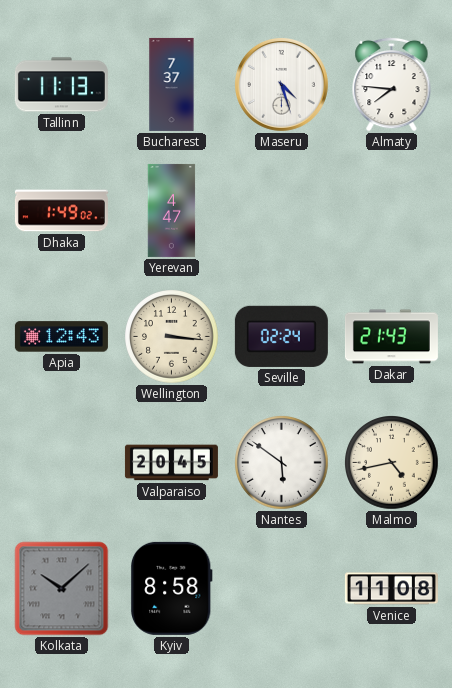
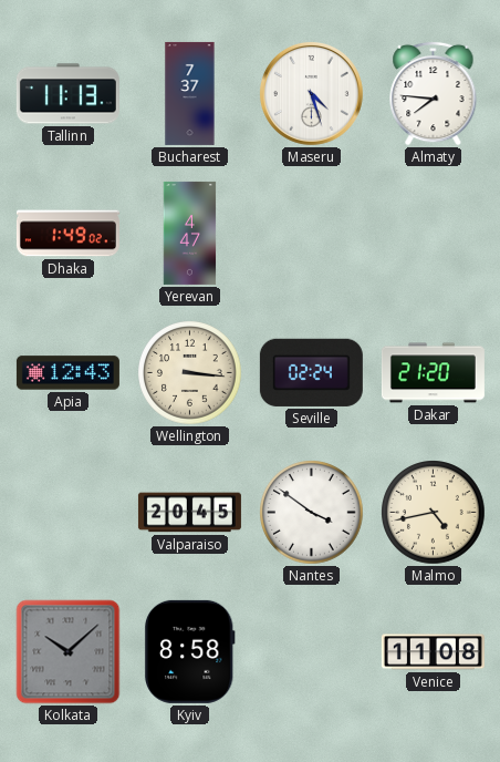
Dakar: 21:43 -> 21:20
Nantes: 5:51 -> 3:51
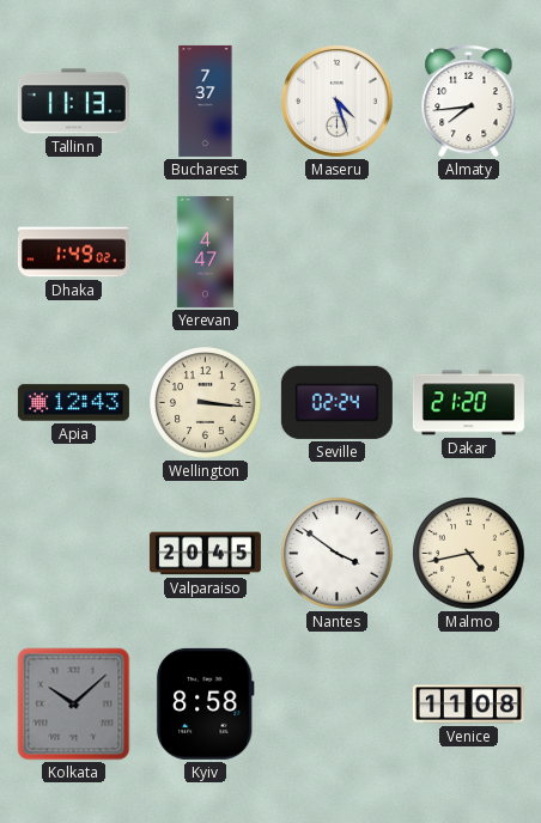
Almaty: 7:46 -> 7:44
